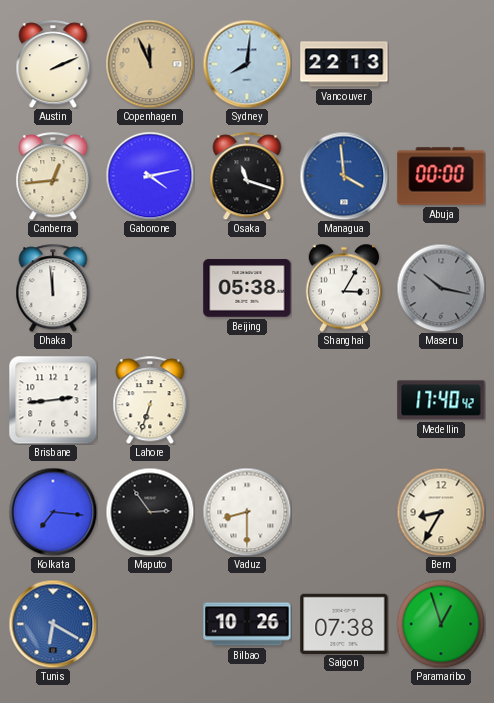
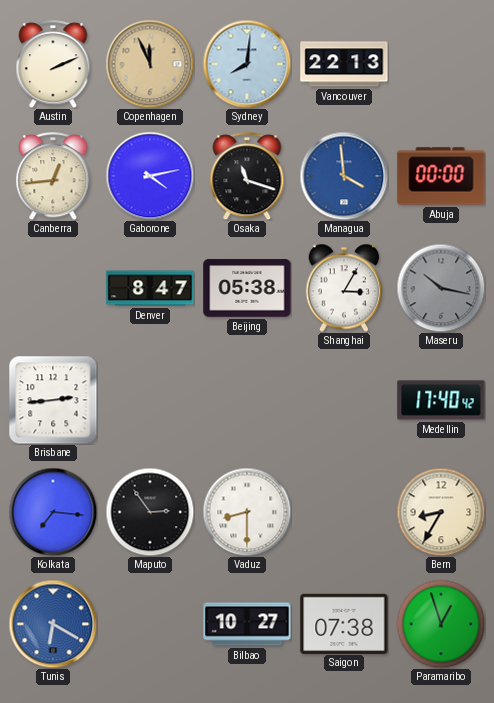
Dhaka: 11:59 -> none
Denver: none -> 8:47
Lahore: 6:33 -> none
Bilbao: 10:26 -> 10:27
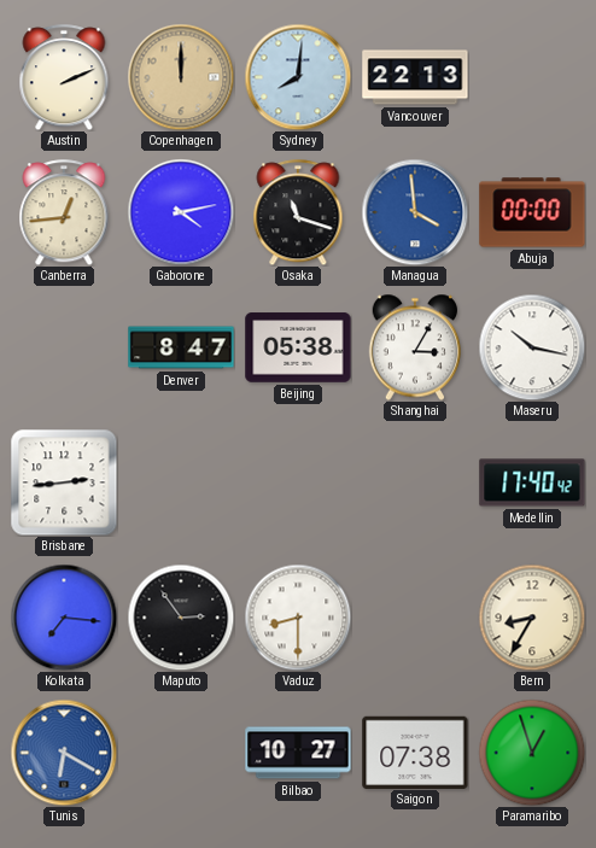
Copenhagen: 11:56 -> 12:00
Maseru dial: grey -> white
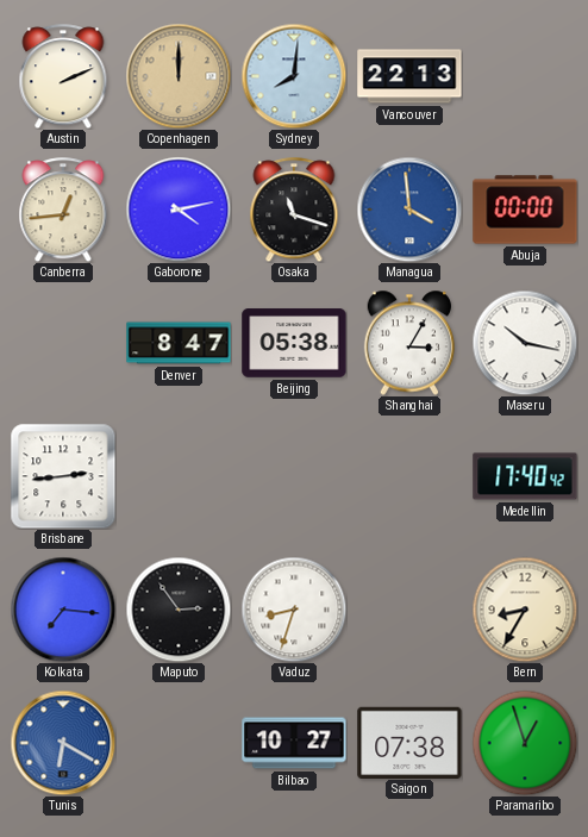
Vaduz: 8:30 -> 8:33
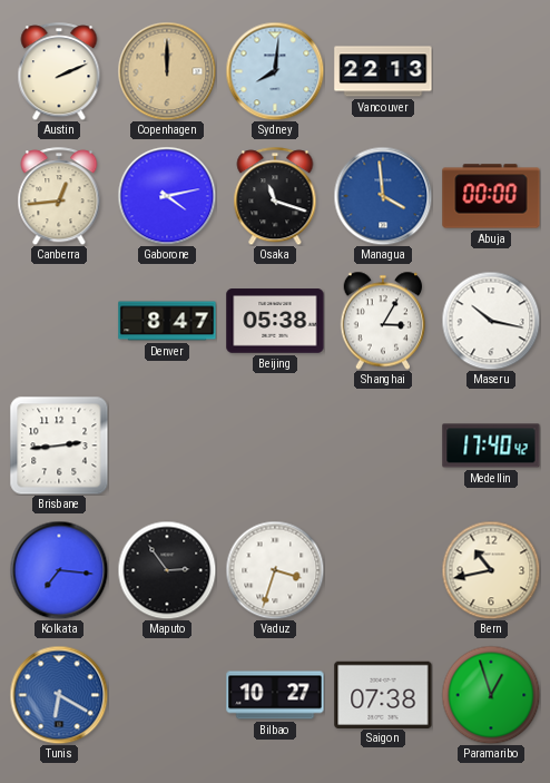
Vaduz: 8:33 -> 3:33
Bern: 8:35 -> 10:43
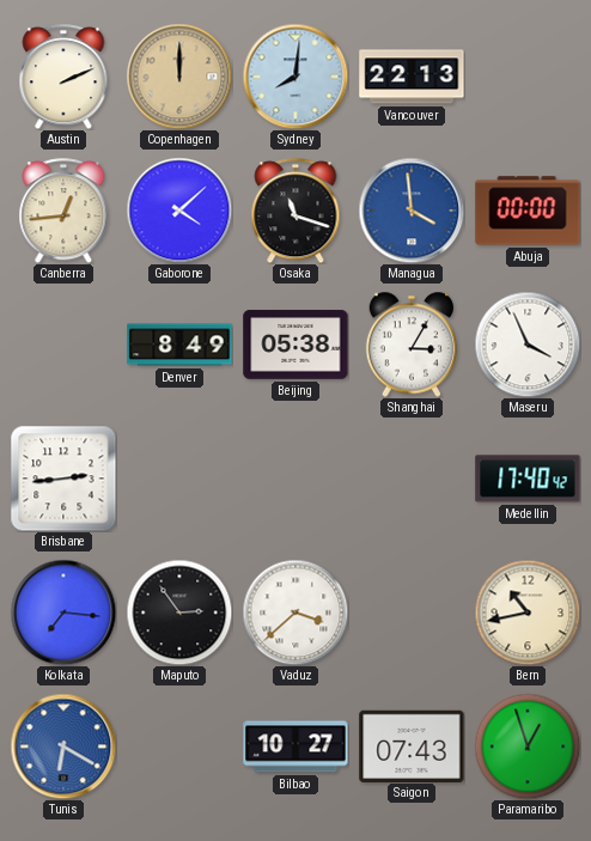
Gaborone: 4:13 -> 4:08
Denver: 8:47 -> 8:49
Maseru: 10:17 -> 3:56
Vaduz: 3:33 -> 3:38
Saigon: 07:38 -> 07:43
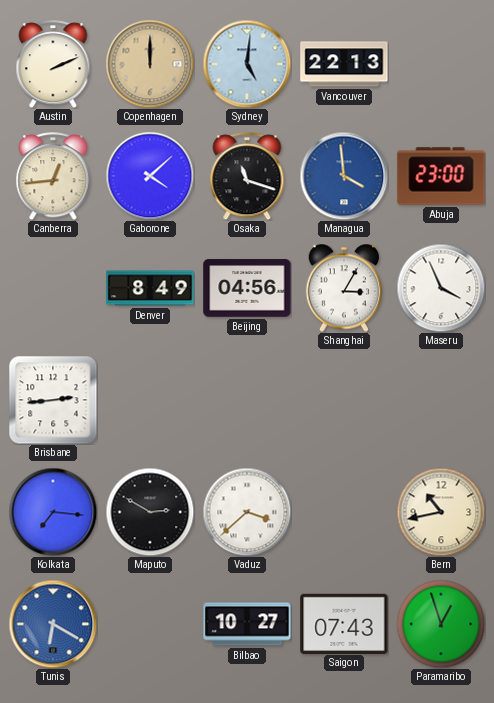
Sydney: 8:01 -> 5:01
Abuja: 00:00 -> 23:00
Beijing: 05:38 -> 04:56
Medellin: 17:40 -> none
Maputo: 2:54 -> 2:50
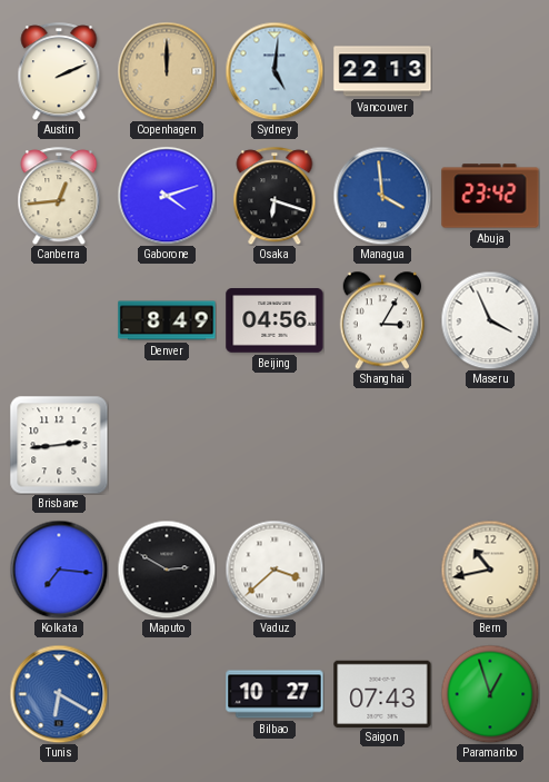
Gaborone: 4:08 -> 4:12
Osaka: 11:18 -> 6:18
Abuja: 23:00 -> 23:42
